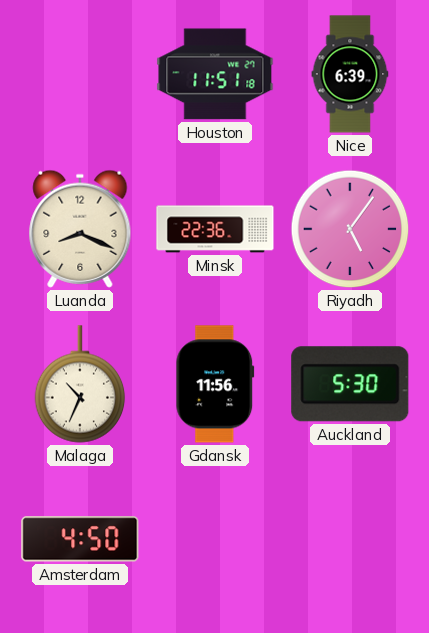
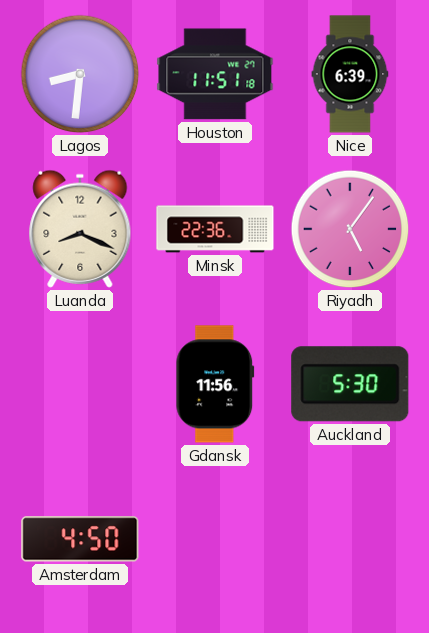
Lagos: none -> 8:31
Malaga: 10:34 -> none
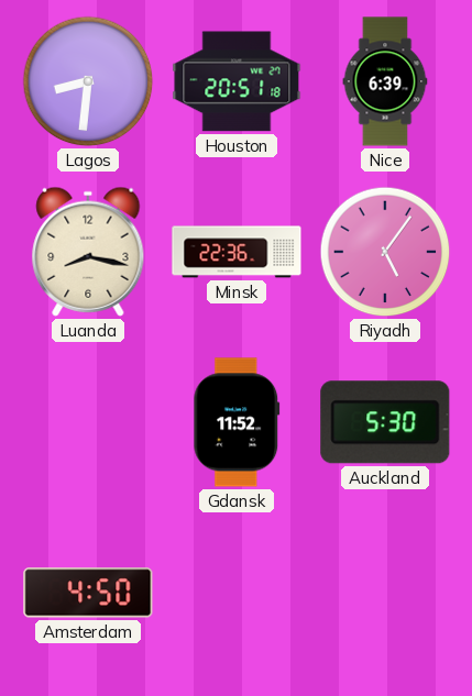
Houston: 11:51 -> 20:51
Luanda: 8:19 -> 8:17
Gdansk: 11:56 -> 11:52
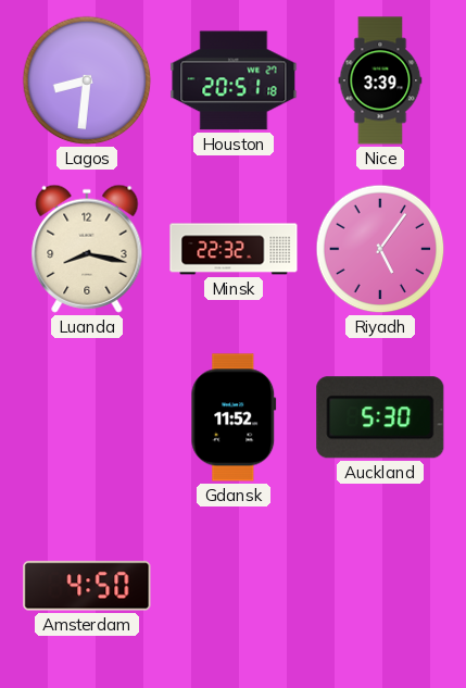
Nice: 6:39 -> 3:39
Minsk: 22:36 -> 22:32
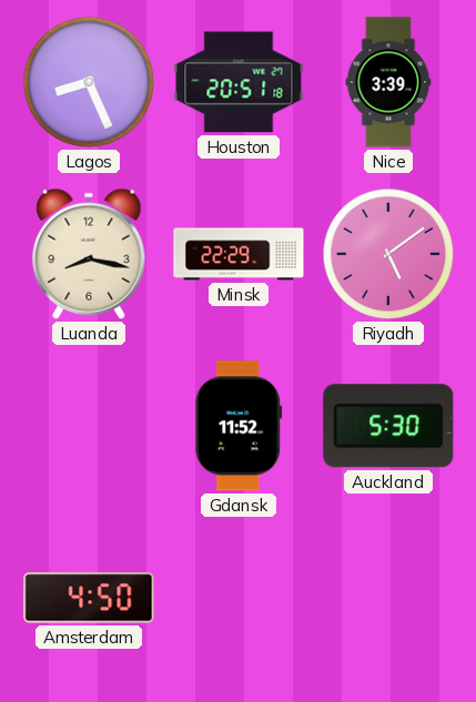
Lagos: 8:31 -> 8:26
Minsk: 22:32 -> 22:29
Riyadh: 5:06 -> 5:09
